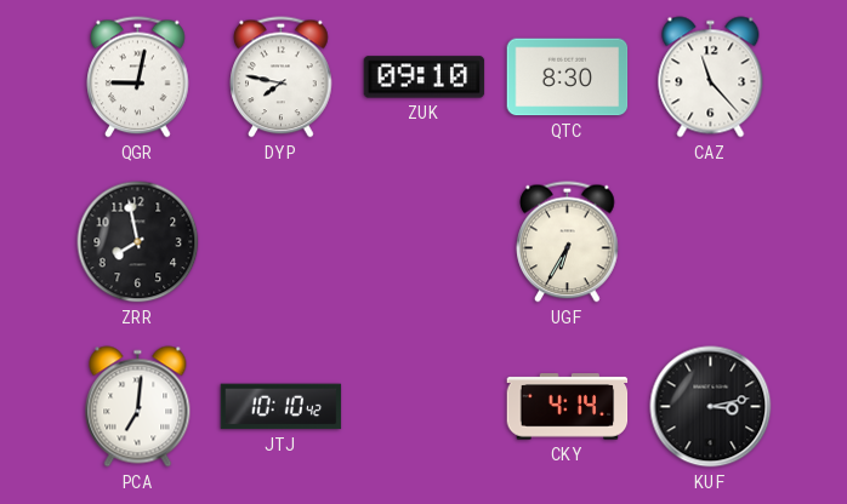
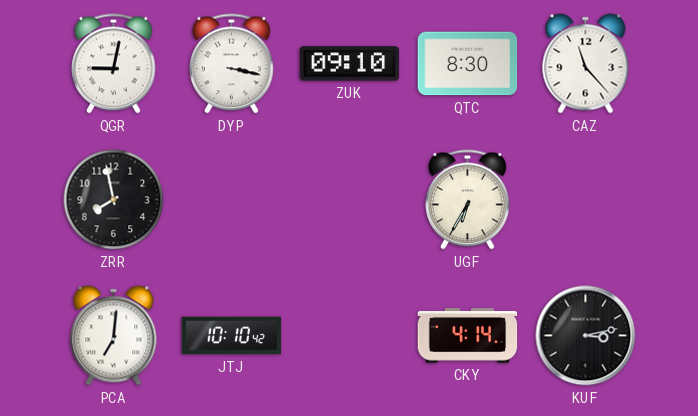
DYP: 7:47 -> 3:17
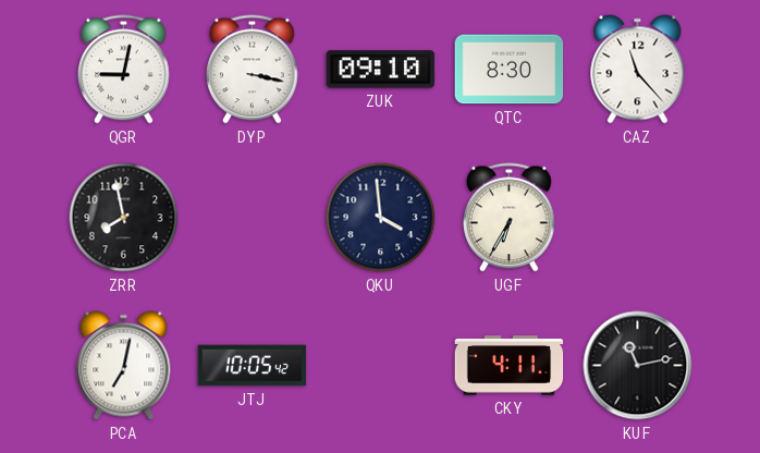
QKU: none -> 3:59
PCA: 7:01 -> 7:02
JTJ: 10:10 -> 10:05
CKY: 4:14 -> 4:11
KUF: 3:13 -> 11:13
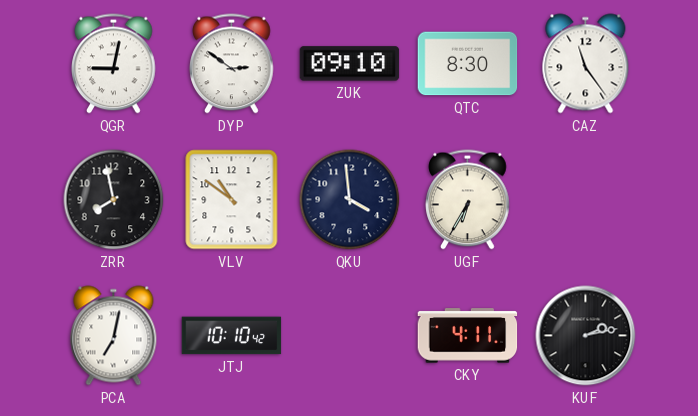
DYP: 3:17 -> 2:51
CAZ: 11:23 -> 11:24
VLV: none -> 10:51
JTJ: 10:05 -> 10:10
KUF: 11:13 -> 2:13
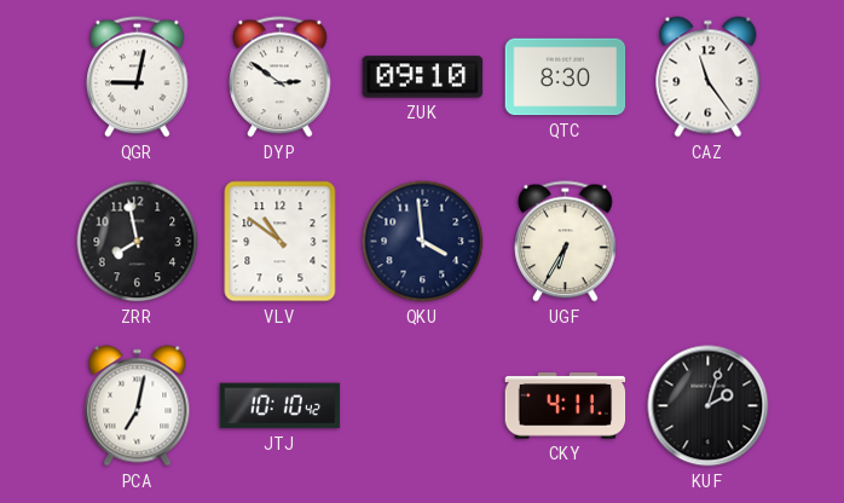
KUF: 2:13 -> 2:03
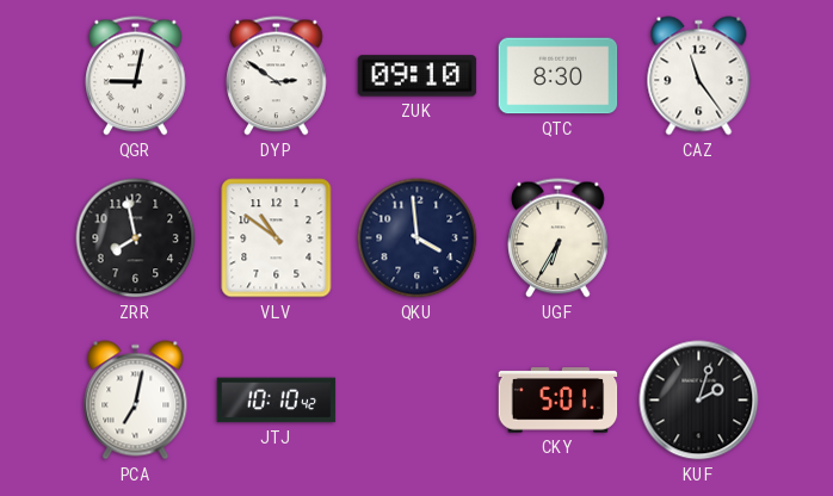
CKY: 4:11 -> 5:01
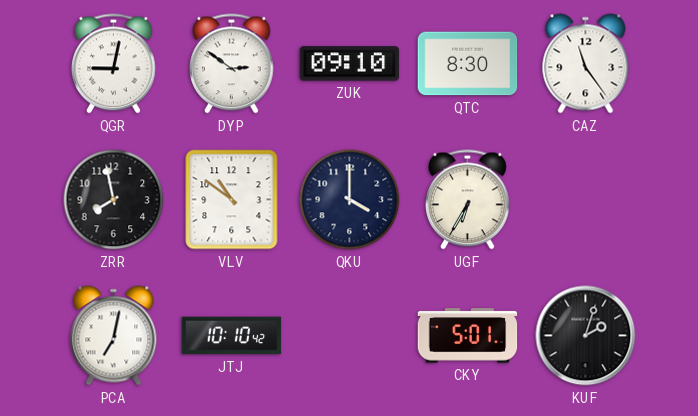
QKU: 3:59 -> 4:00
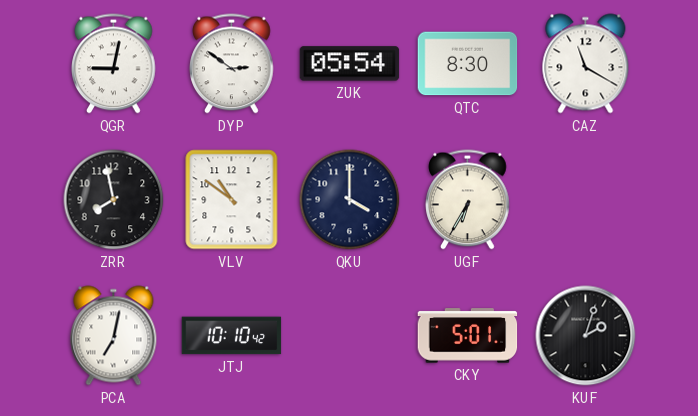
ZUK: 09:10 -> 05:54
CAZ: 11:24 -> 11:20
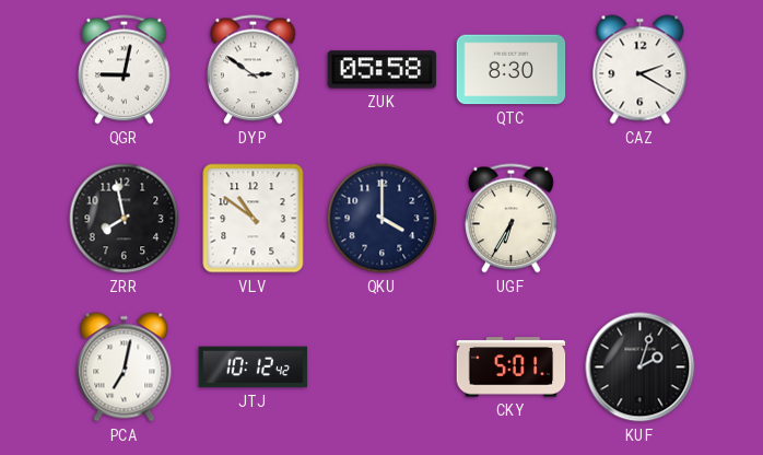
ZUK: 05:54 -> 05:58
CAZ: 11:20 -> 2:20
JTJ: 10:10 -> 10:12
